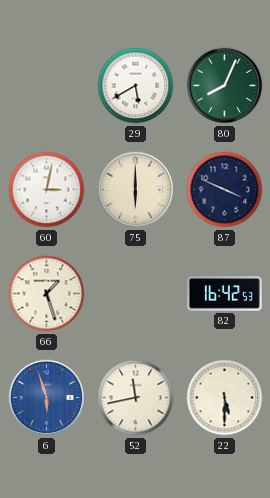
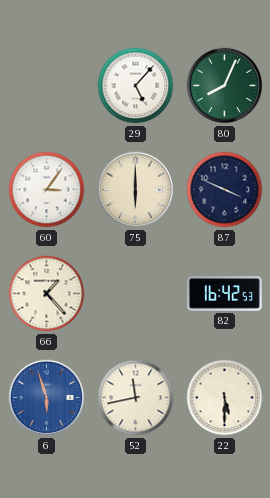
29: 5:40 -> 5:07
60: 3:02 -> 3:06
66: 1:27 -> 1:23
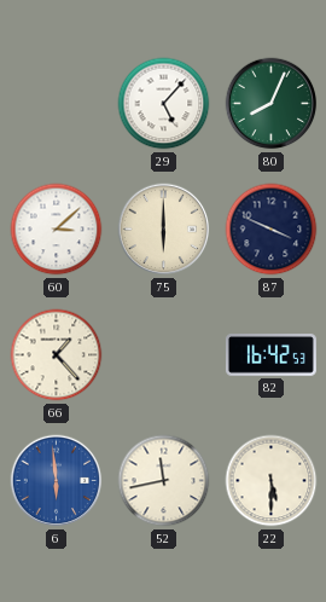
60: 3:06 -> 3:08
6: 5:57 -> 5:59
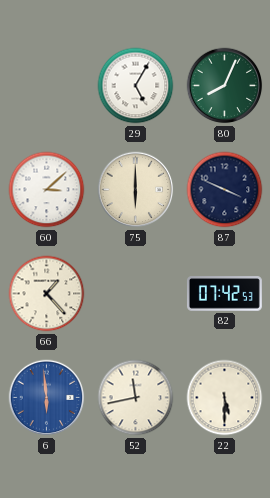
29: 5:07 -> 5:05
82: 16:42 -> 07:42
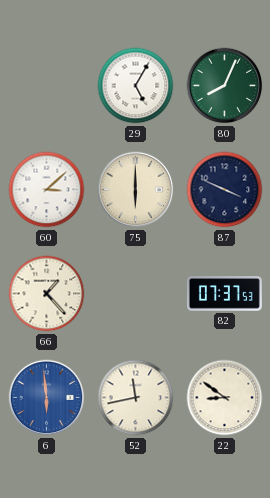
82: 07:42 -> 07:37
22: 5:30 -> 8:51
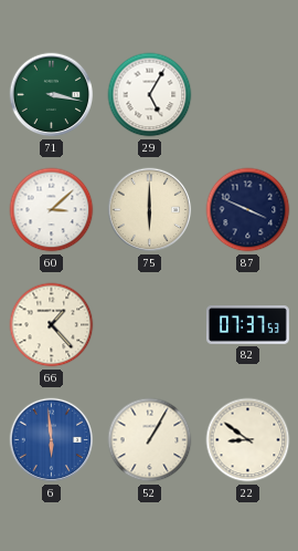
71: none -> 3:17
80: 8:04 -> none
52: 11:43 -> 1:05
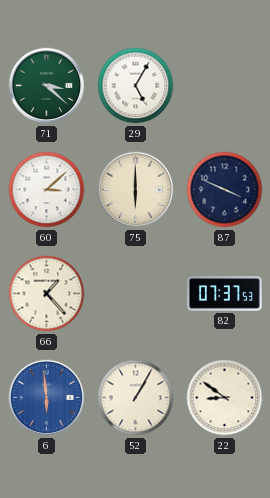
71: 3:17 -> 3:22
